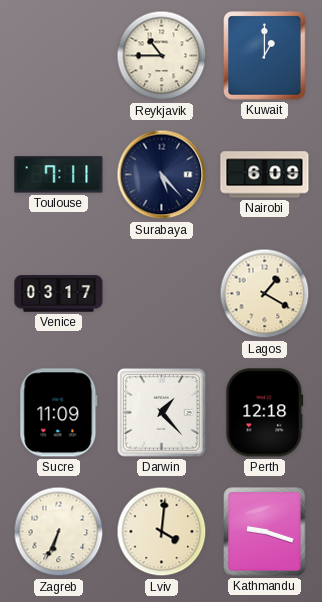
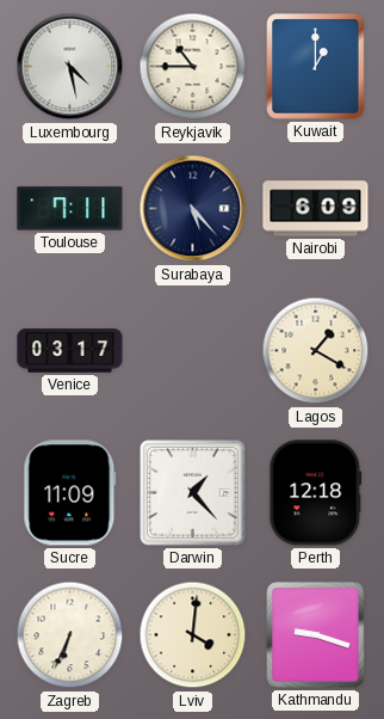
Luxembourg: none -> 4:28
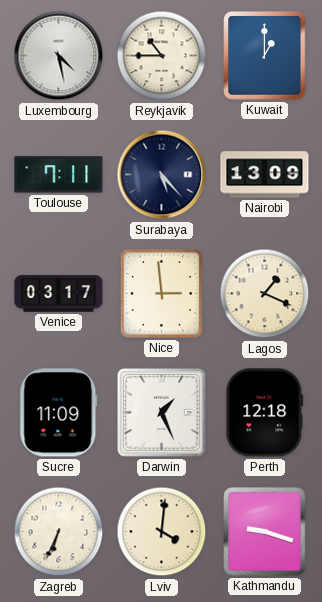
Nairobi: 6:09 -> 13:09
Nice: none -> 2:59
Lagos: 1:20 -> 1:19
Darwin: 1:23 -> 1:26
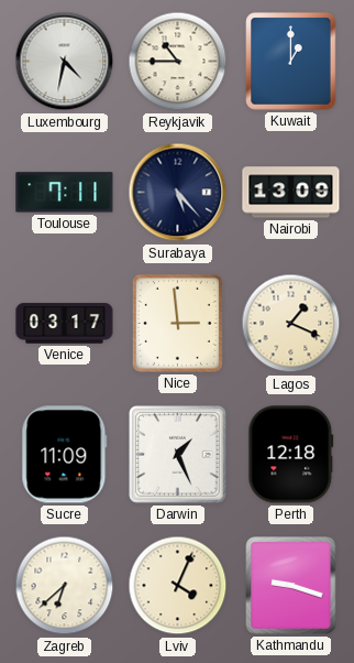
Luxembourg: 4:28 -> 4:32
Zagreb: 6:34 -> 6:38
Lviv: 4:01 -> 4:04
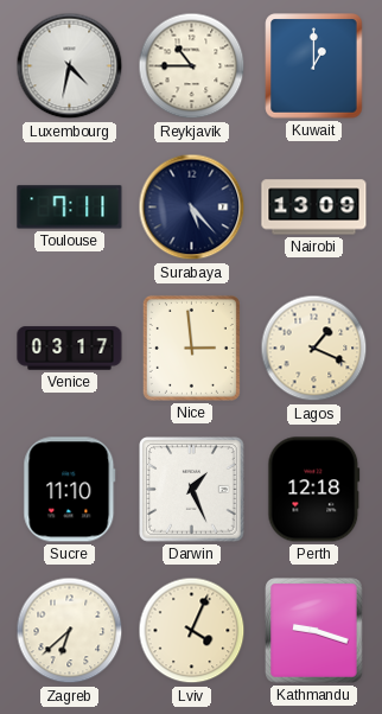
Sucre: 11:09 -> 11:10
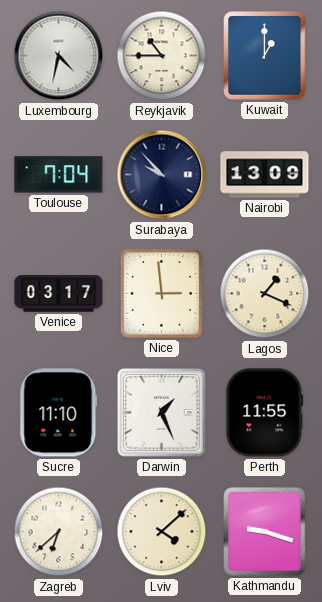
Toulouse: 7:11 -> 7:04
Surabaya: 5:23 -> 9:53
Perth: 12:18 -> 11:55
Lviv: 4:04 -> 4:08
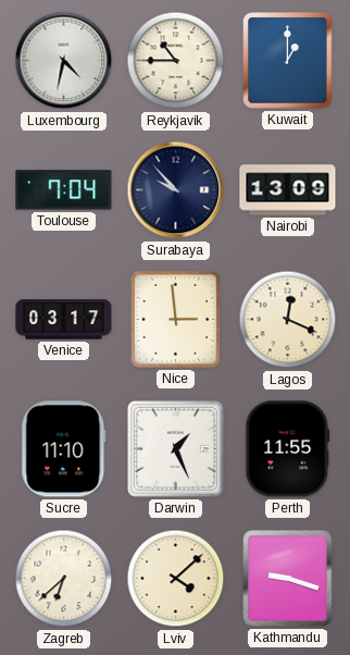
Lagos: 1:19 -> 12:19
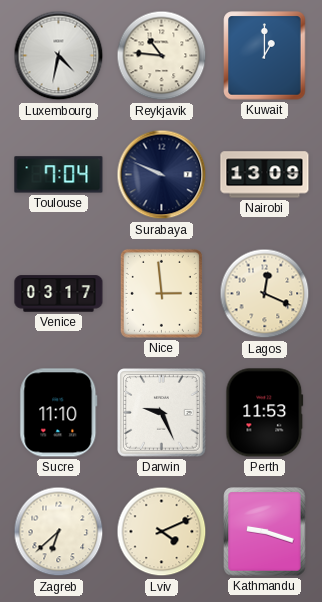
Reykjavik: 10:45 -> 10:46
Surabaya: 9:53 -> 9:49
Darwin: 1:26 -> 9:26
Perth: 11:55 -> 11:53
Lviv: 4:08 -> 4:11
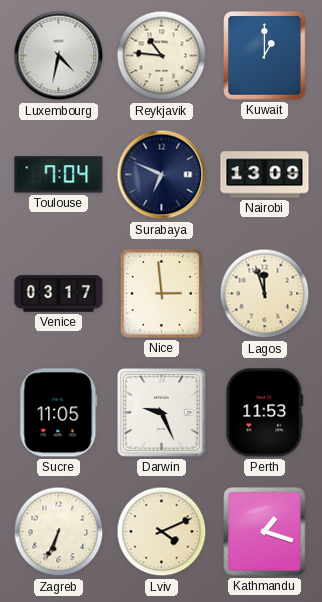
Surabaya: 9:49 -> 6:49
Lagos: 12:19 -> 11:57
Sucre: 11:10 -> 11:05
Zagreb: 6:38 -> 6:34
Kathmandu: 9:18 -> 1:18
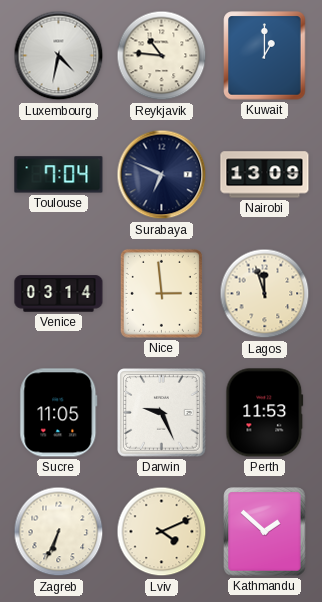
Venice: 03:17 -> 03:14
Kathmandu: 1:18 -> 1:52
